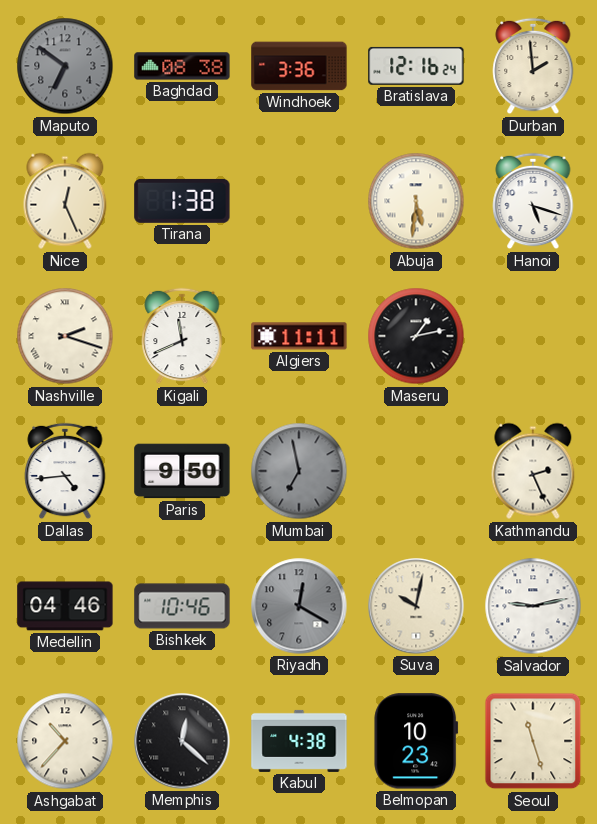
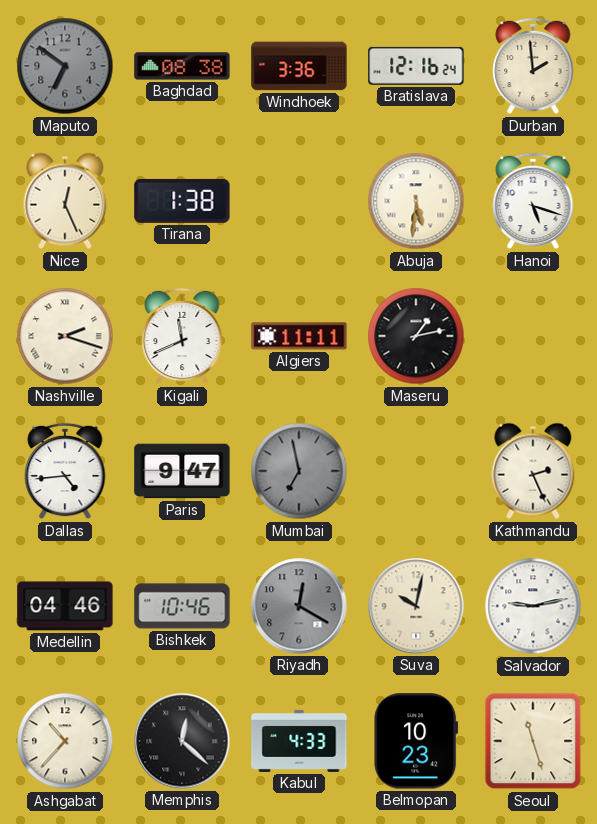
Paris: 9:50 -> 9:47
Kabul: 4:38 -> 4:33
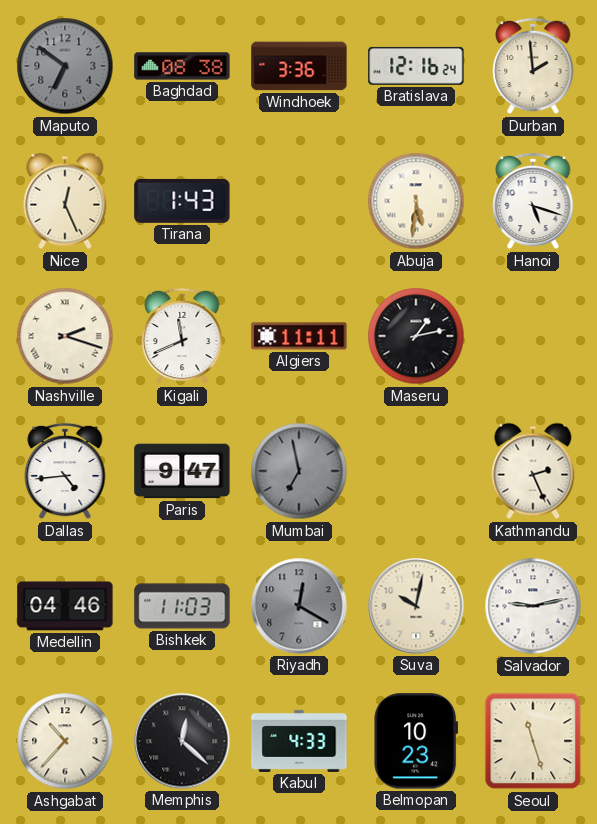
Tirana: 1:38 -> 1:43
Bishkek: 10:46 -> 11:03
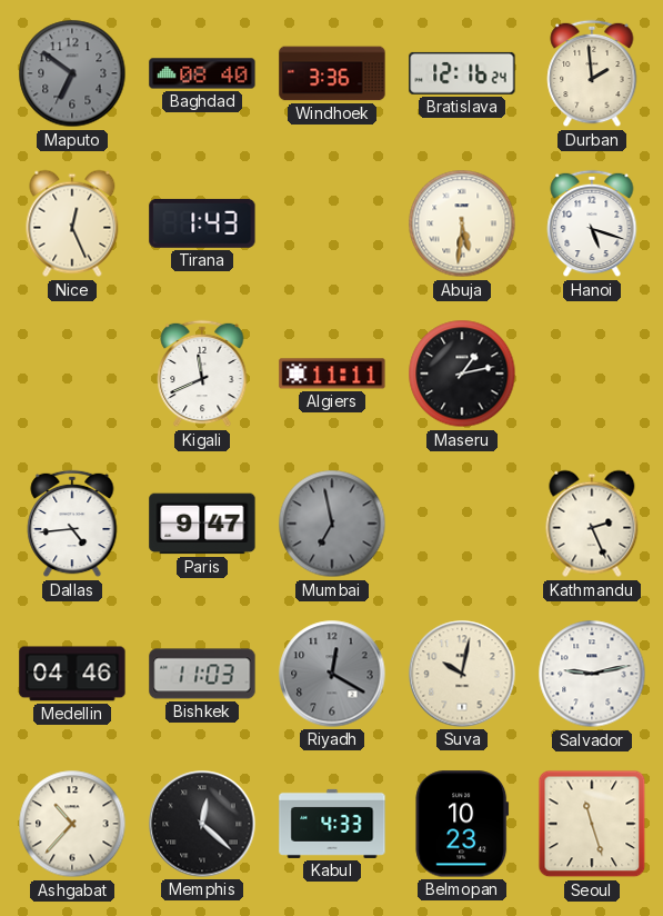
Baghdad: 08:38 -> 08:40
Nashville: 2:18 -> none
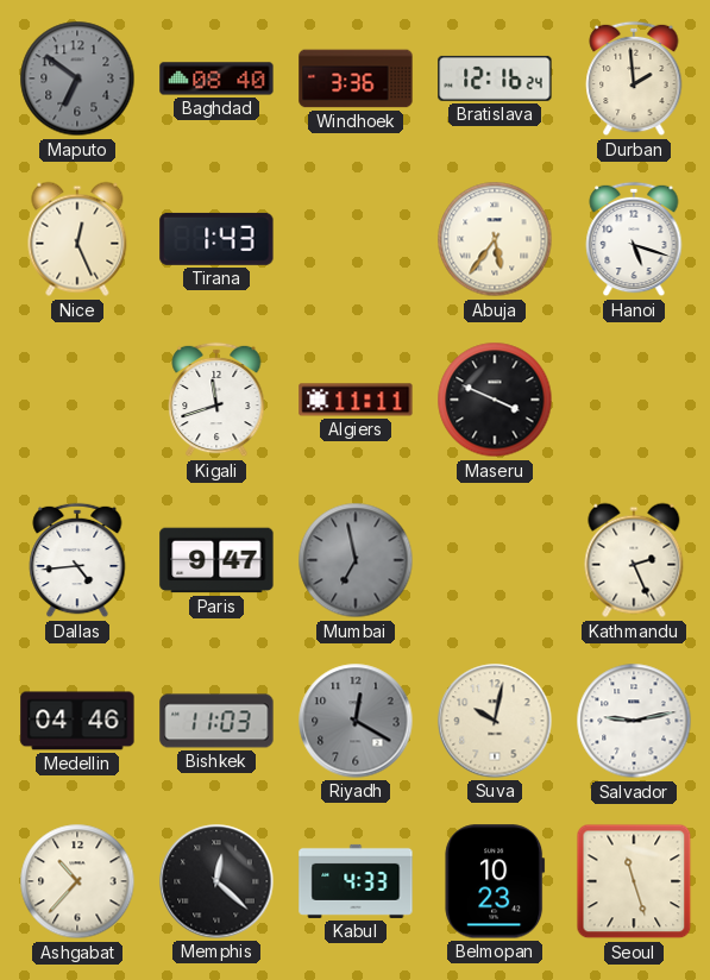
Abuja: 5:31 -> 5:36
Kigali: 11:41 -> 11:42
Maseru: 1:13 -> 3:49
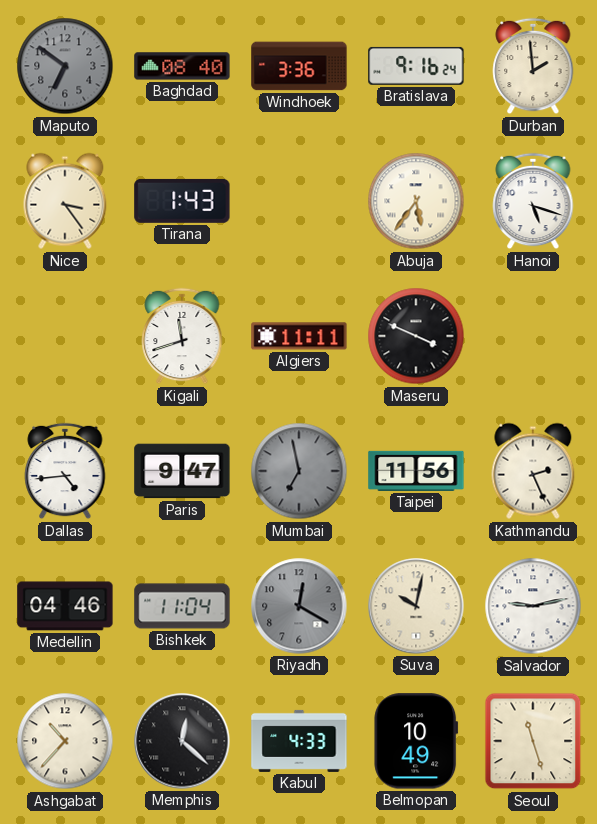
Bratislava: 12:16 -> 9:16
Nice: 12:26 -> 3:24
Taipei: none -> 11:56
Bishkek: 11:03 -> 11:04
Belmopan: 10:23 -> 10:49
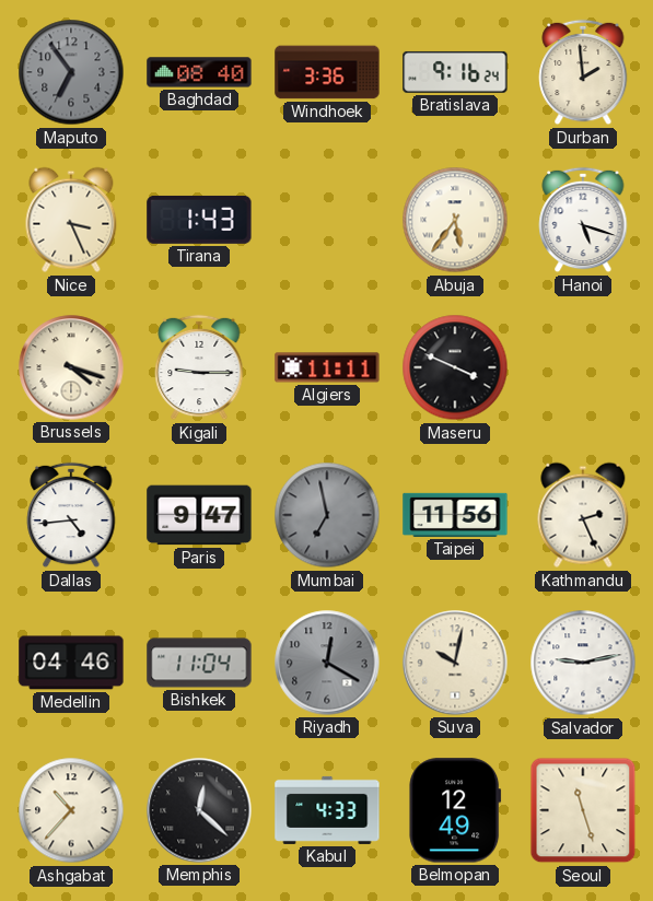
Maputo: 6:51 -> 6:54
Nice: 3:24 -> 3:26
Brussels: none -> 4:18
Kigali: 11:42 -> 9:15
Belmopan: 10:49 -> 12:49
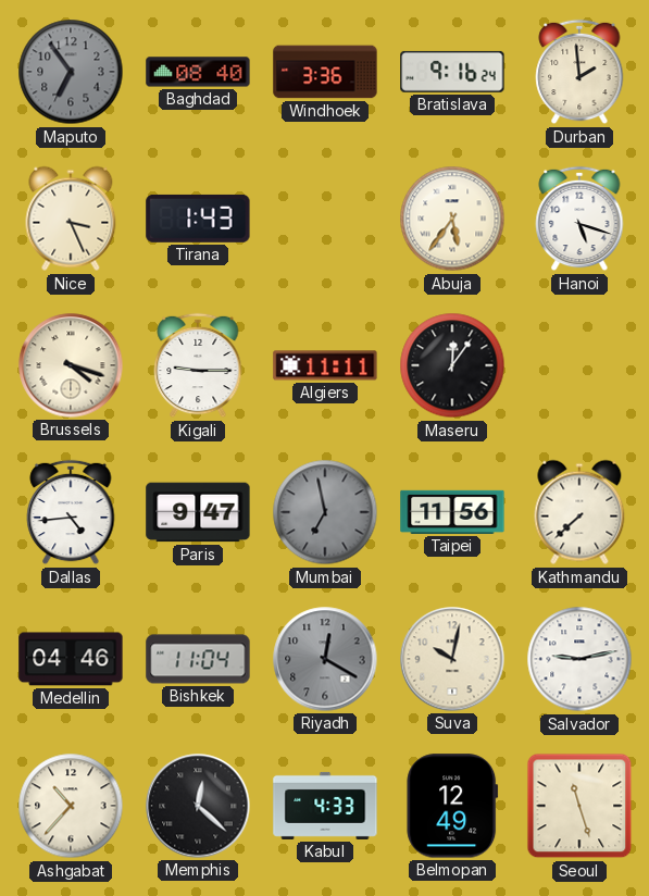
Maseru: 3:49 -> 12:06
Kathmandu: 2:26 -> 7:38
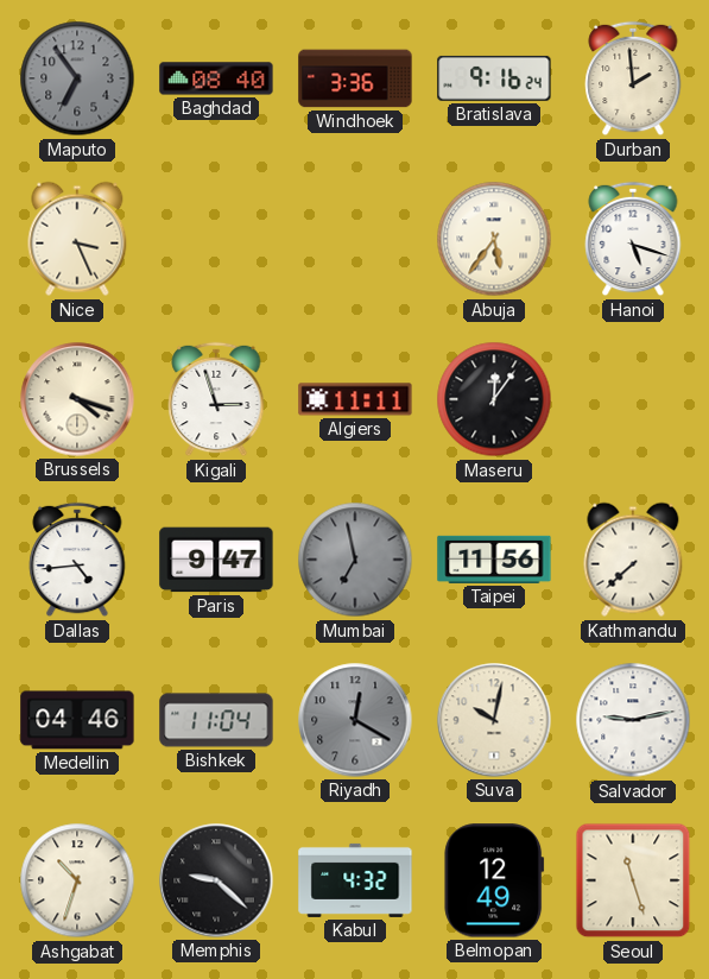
Tirana: 1:43 -> none
Kigali: 9:15 -> 2:57
Ashgabat: 10:37 -> 10:33
Memphis: 12:22 -> 9:22
Kabul: 4:33 -> 4:32
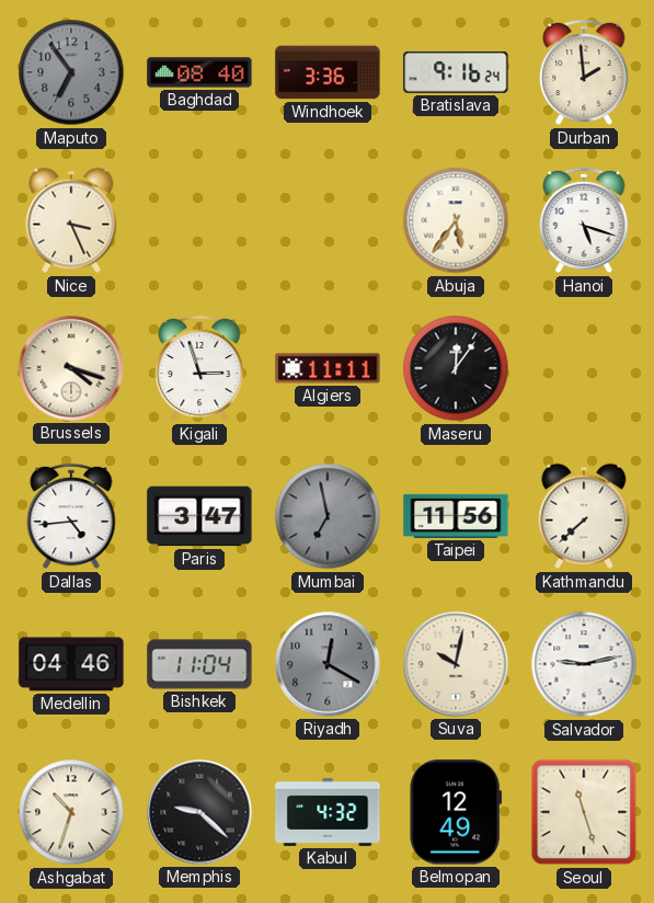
Paris: 9:47 -> 3:47
